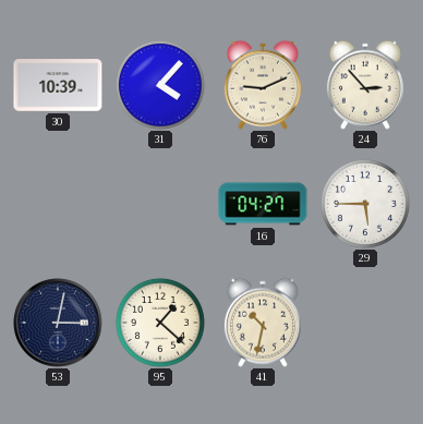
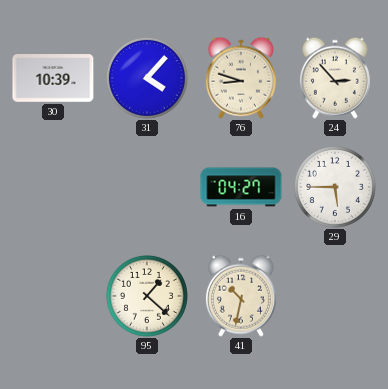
76: 9:11 -> 8:48
53: 3:02 -> none
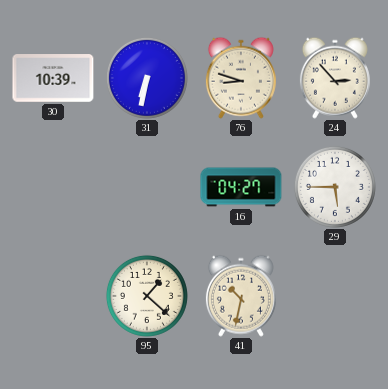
31: 4:07 -> 6:32
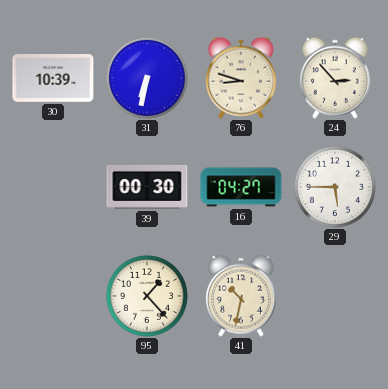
39: none -> 00:30
95: 1:22 -> 1:23
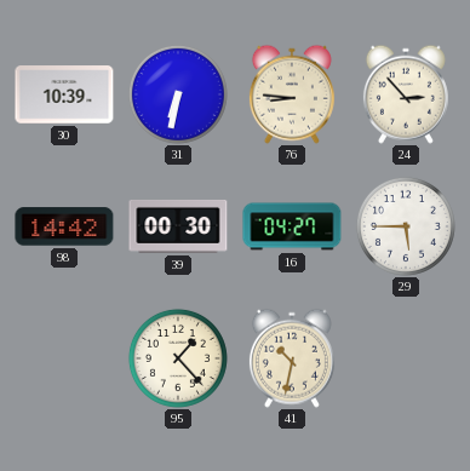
76: 8:48 -> 8:46
98: none -> 14:42
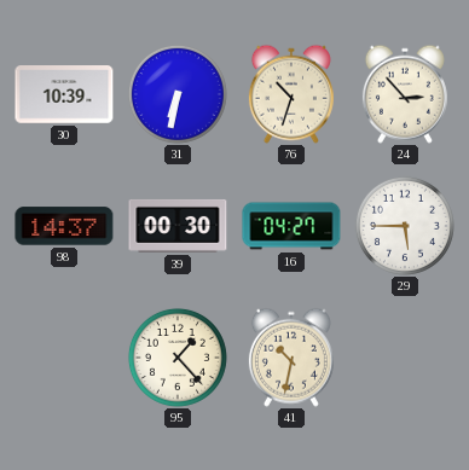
76: 8:46 -> 10:33
98: 14:42 -> 14:37
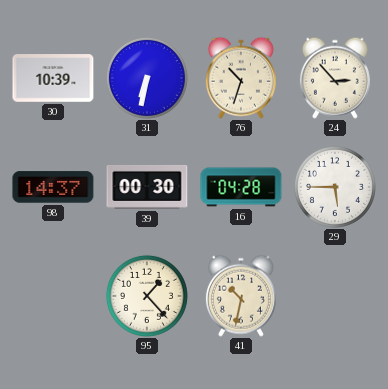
16: 04:27 -> 04:28
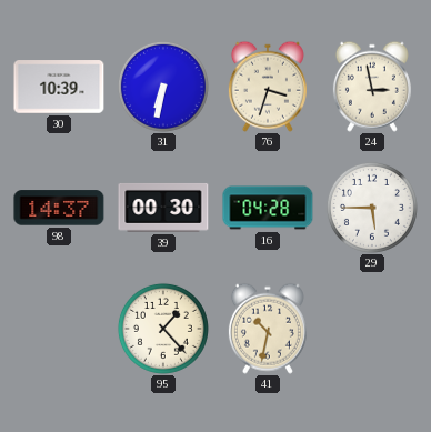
76: 10:33 -> 3:33
24: 2:53 -> 2:58
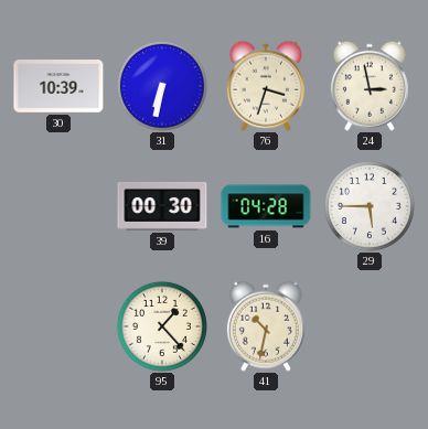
98: 14:37 -> none
